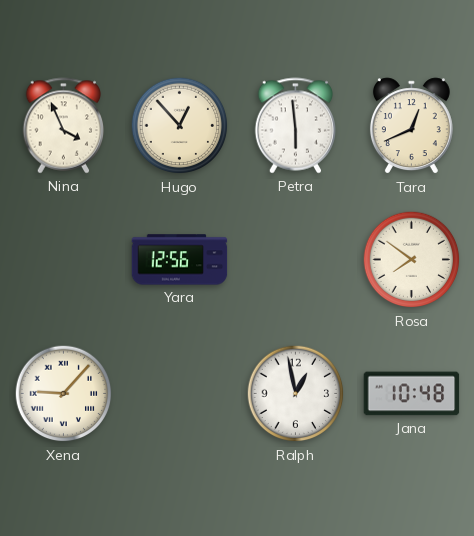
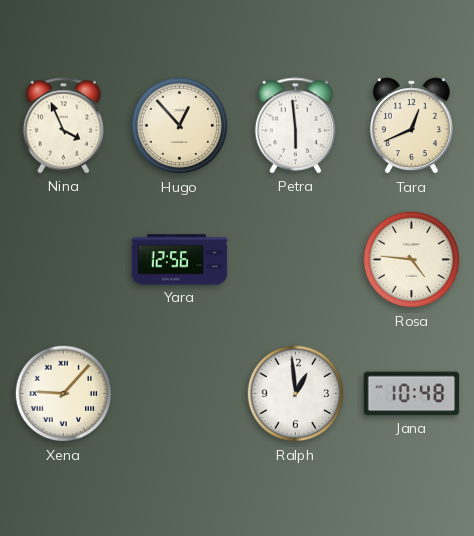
Rosa: 7:51 -> 4:46
Ralph: 12:58 -> 12:59
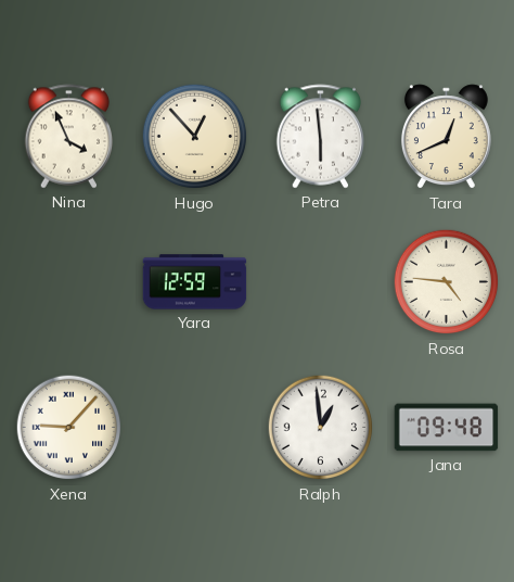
Yara: 12:56 -> 12:59
Jana: 10:48 -> 09:48
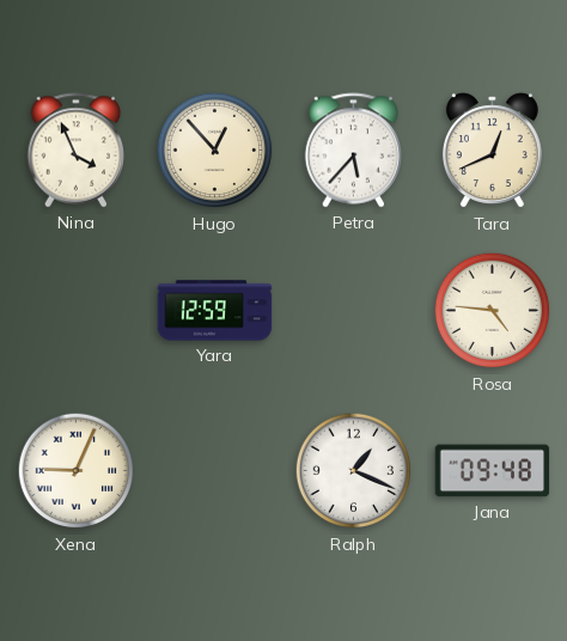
Petra: 5:59 -> 5:37
Xena: 9:07 -> 9:04
Ralph: 12:59 -> 1:19
